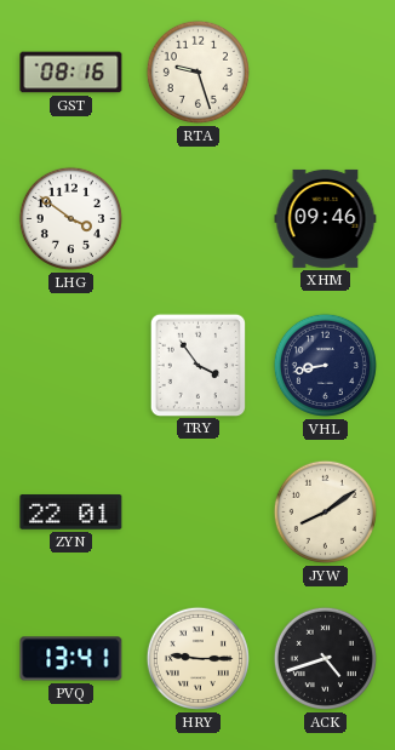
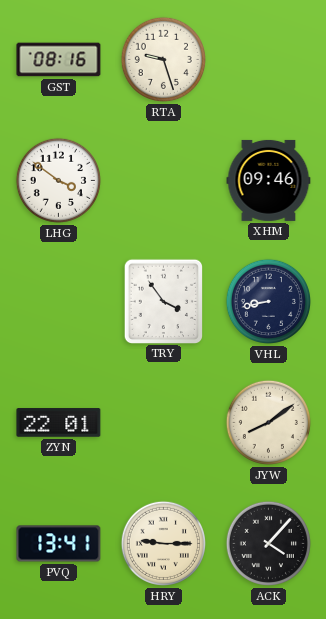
ACK: 4:42 -> 4:07
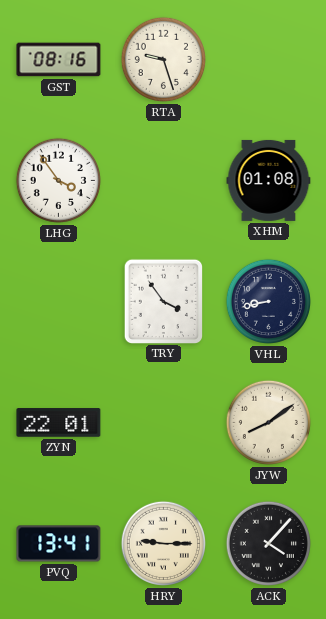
LHG: 3:51 -> 3:54
XHM: 09:46 -> 01:08
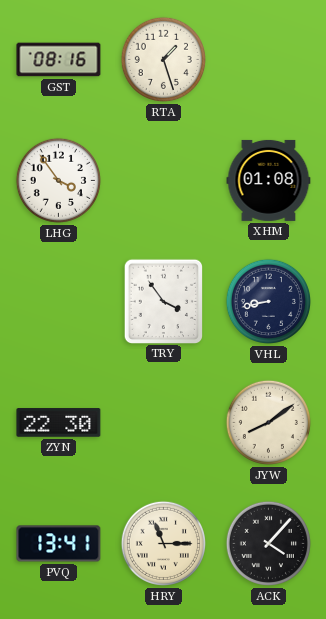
RTA: 9:27 -> 1:27
ZYN: 22:01 -> 22:30
HRY: 9:15 -> 11:15
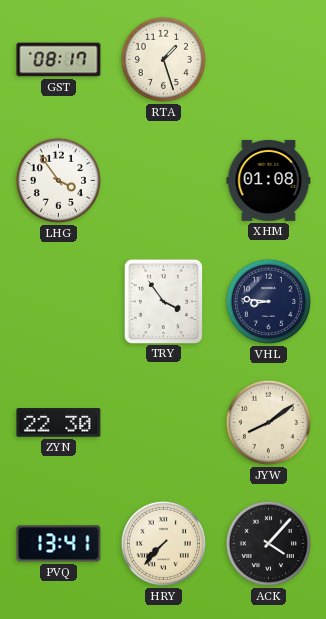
GST: 08:16 -> 08:17
VHL: 8:43 -> 8:46
HRY: 11:15 -> 7:37
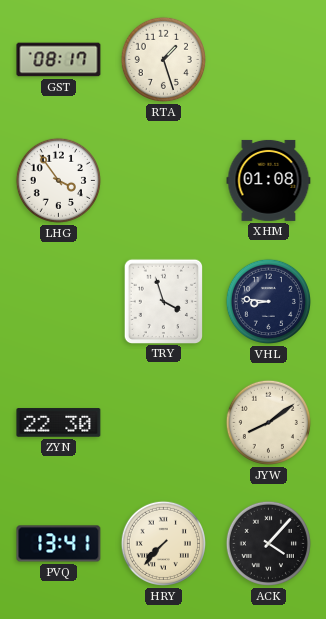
TRY: 3:54 -> 3:57
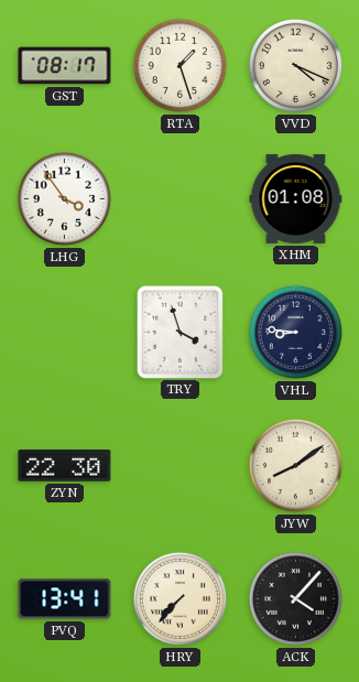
VVD: none -> 4:19
